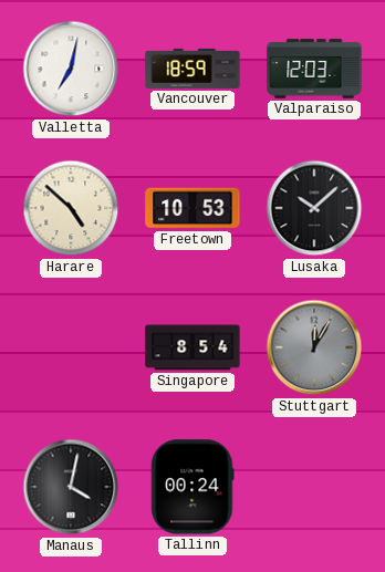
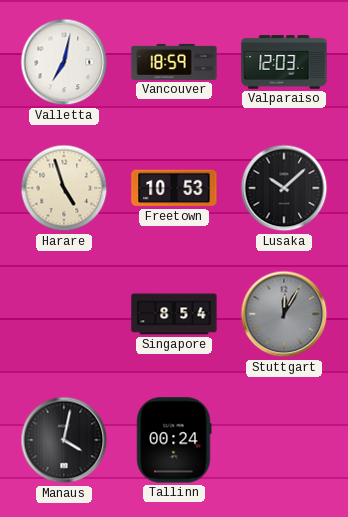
Harare: 4:52 -> 4:57
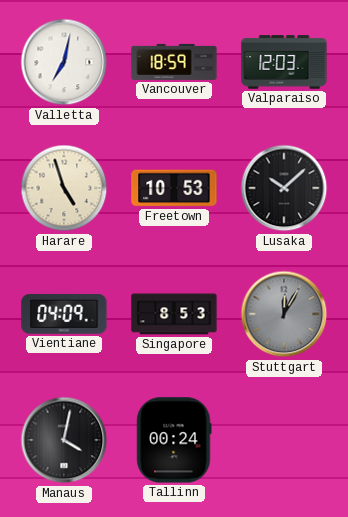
Vientiane: none -> 04:09
Singapore: 8:54 -> 8:53
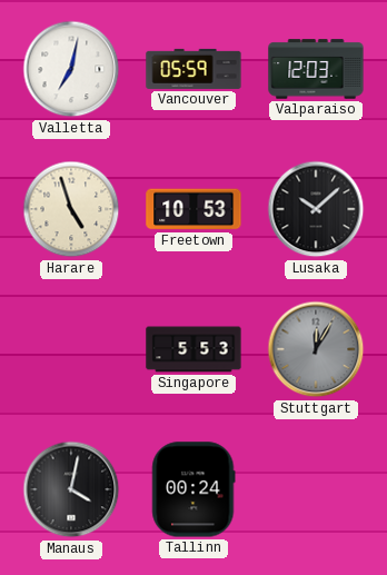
Vancouver: 18:59 -> 05:59
Vientiane: 04:09 -> none
Singapore: 8:53 -> 5:53
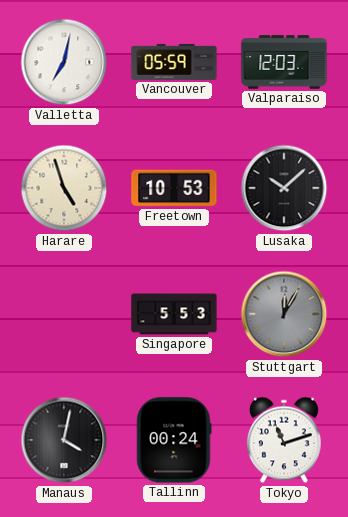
Tokyo: none -> 11:12
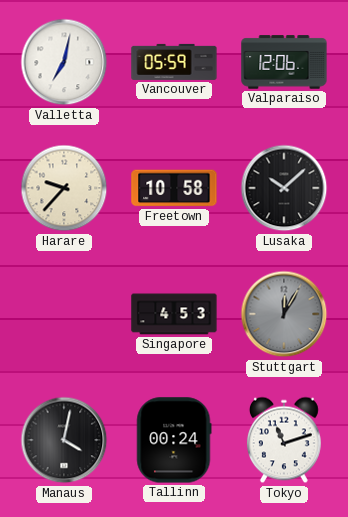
Valparaiso: 12:03 -> 12:06
Harare: 4:57 -> 9:37
Freetown: 10:53 -> 10:58
Singapore: 5:53 -> 4:53
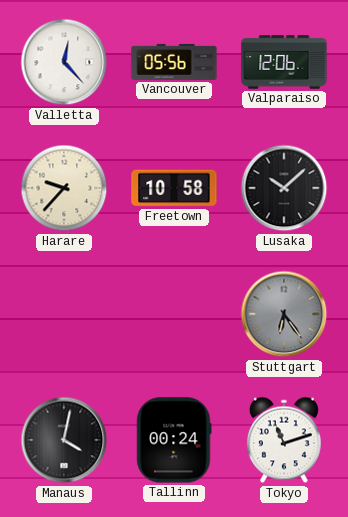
Valletta: 7:02 -> 12:23
Vancouver: 05:59 -> 05:56
Singapore: 4:53 -> none
Stuttgart: 12:05 -> 6:24
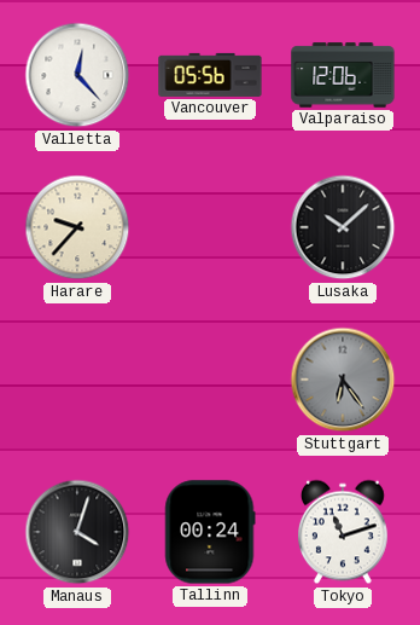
Freetown: 10:58 -> none
Manaus: 4:02 -> 4:03
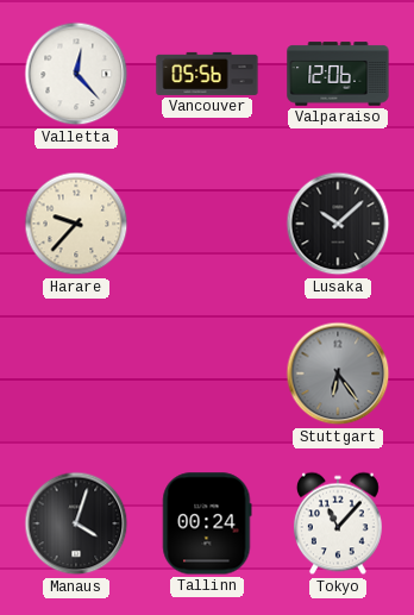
Tokyo: 11:12 -> 11:07
